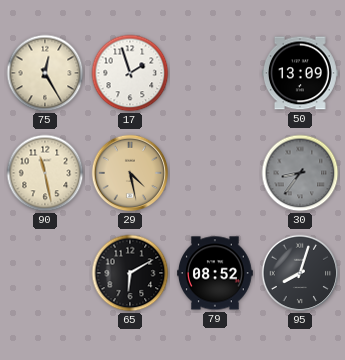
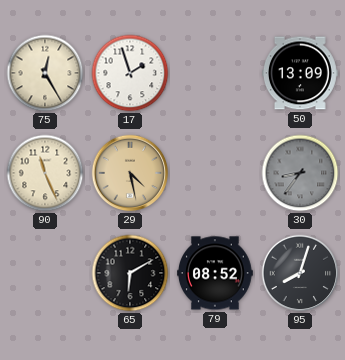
90: 11:28 -> 11:26
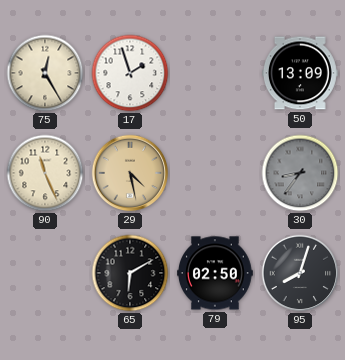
79: 08:52 -> 02:50
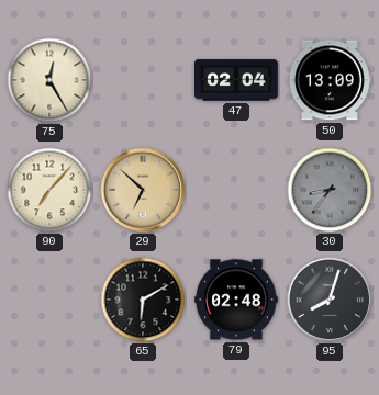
17: 1:57 -> none
47: none -> 02:04
90: 11:26 -> 7:07
29: 4:28 -> 6:52
79: 02:50 -> 02:48
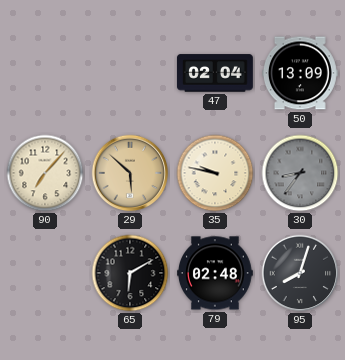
75: 12:25 -> none
29: 6:52 -> 5:52
35: none -> 9:47
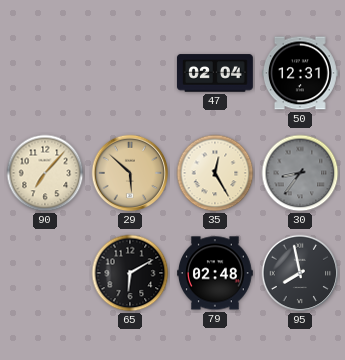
50: 13:09 -> 12:31
35: 9:47 -> 12:25
95: 8:03 -> 7:58
